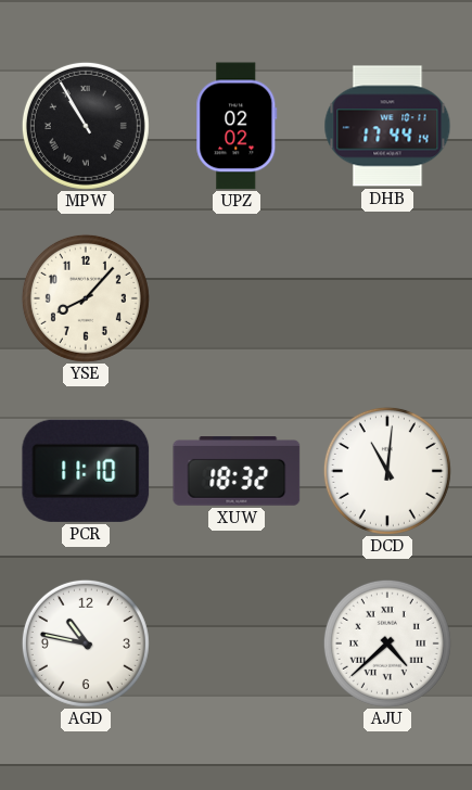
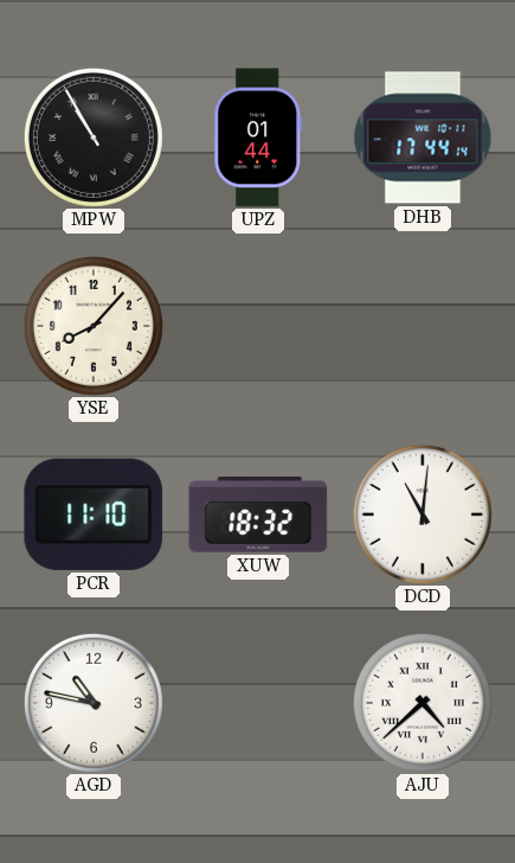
UPZ: 02:02 -> 01:44
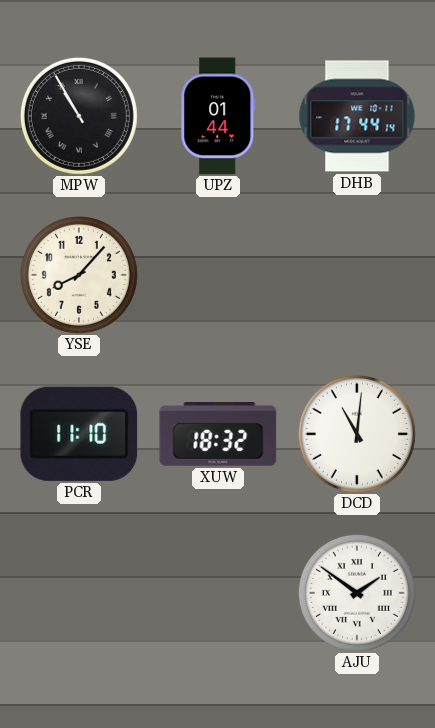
AGD: 10:47 -> none
AJU: 4:38 -> 1:51
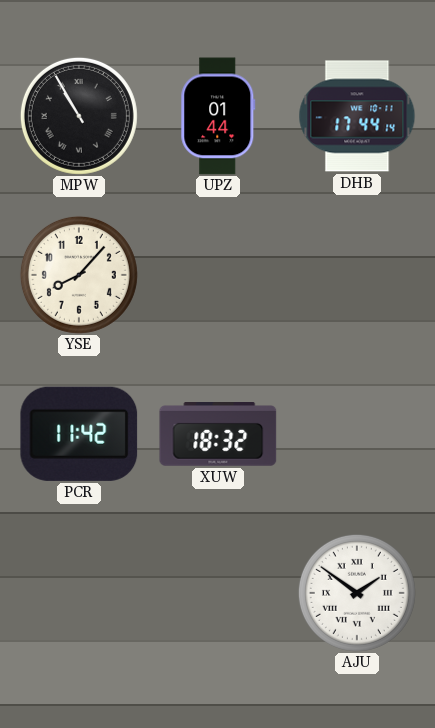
PCR: 11:10 -> 11:42
DCD: 11:01 -> none
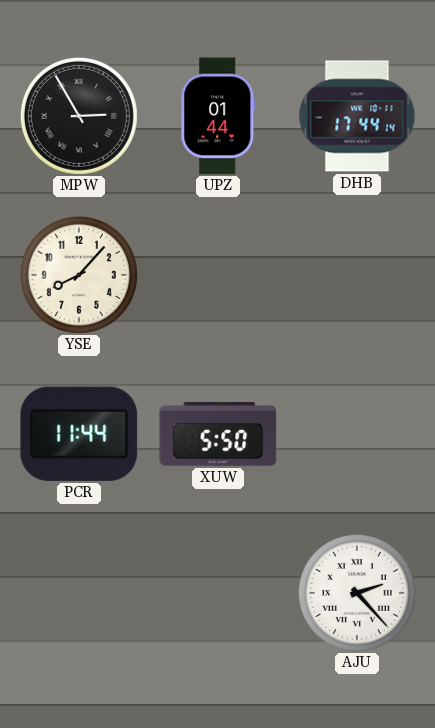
MPW: 10:55 -> 2:55
PCR: 11:42 -> 11:44
XUW: 18:32 -> 5:50
AJU: 1:51 -> 2:23
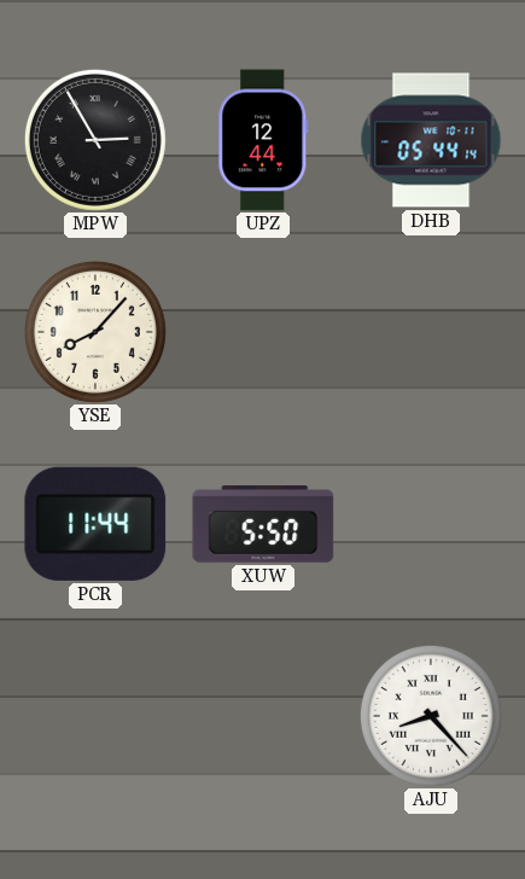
UPZ: 01:44 -> 12:44
DHB: 17:44 -> 05:44
AJU: 2:23 -> 8:23
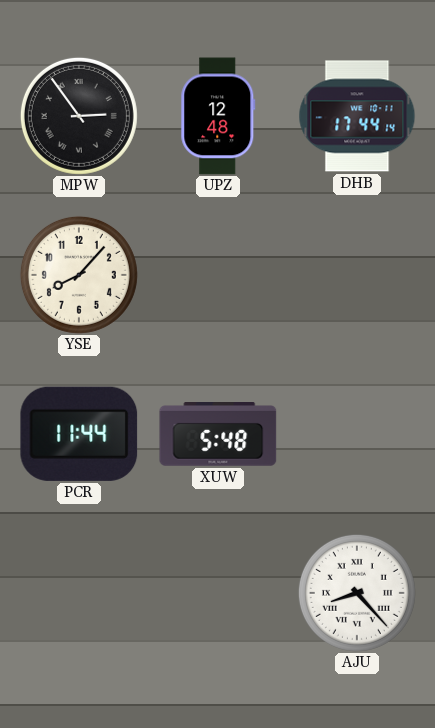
MPW: 2:55 -> 2:54
UPZ: 12:44 -> 12:48
DHB: 05:44 -> 17:44
XUW: 5:50 -> 5:48
